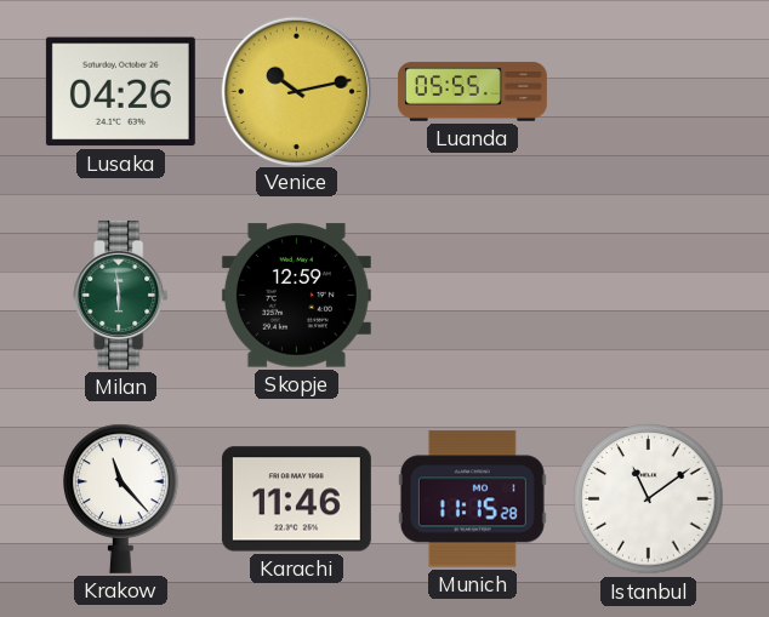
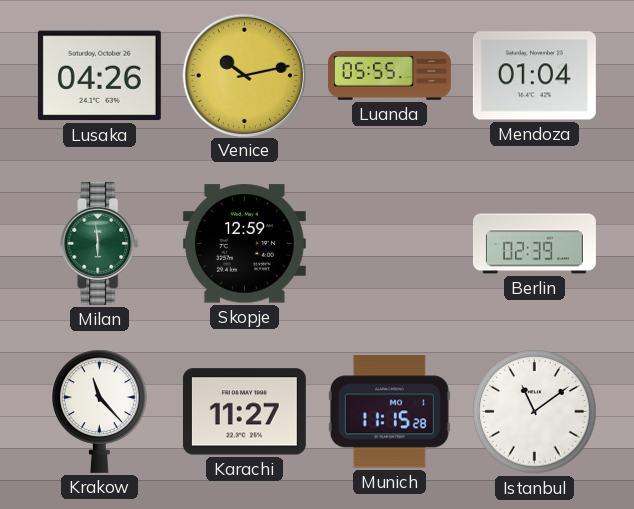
Mendoza: none -> 01:04
Berlin: none -> 02:39
Karachi: 11:46 -> 11:27
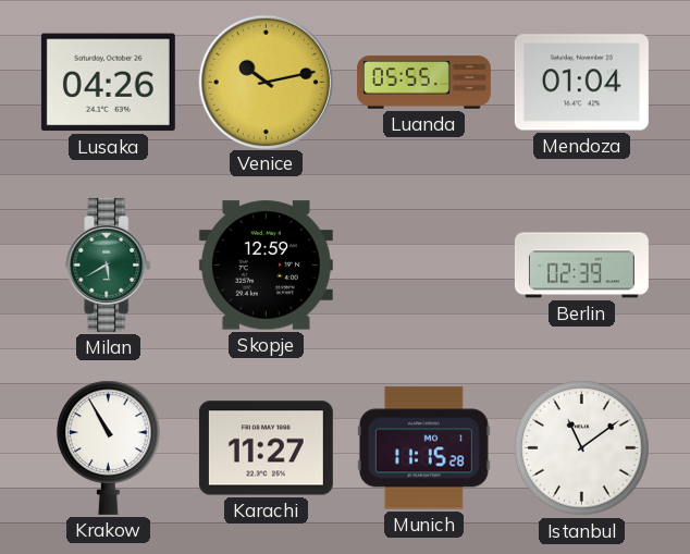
Milan: 5:59 -> 5:40
Krakow: 11:23 -> 10:55
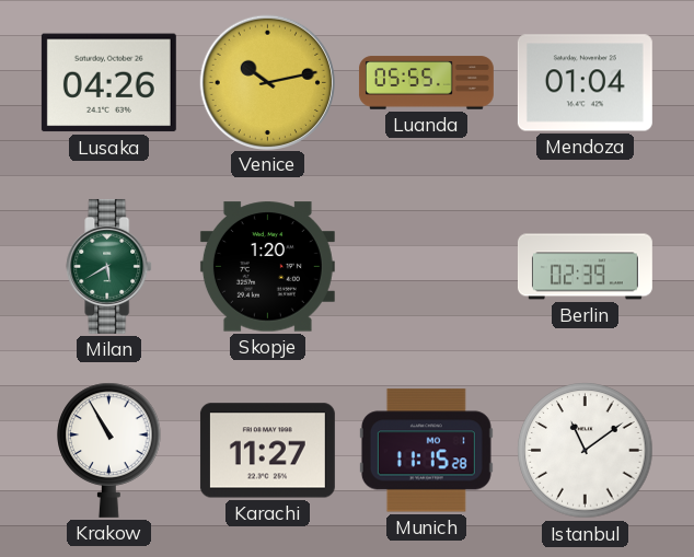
Skopje: 12:59 -> 1:20
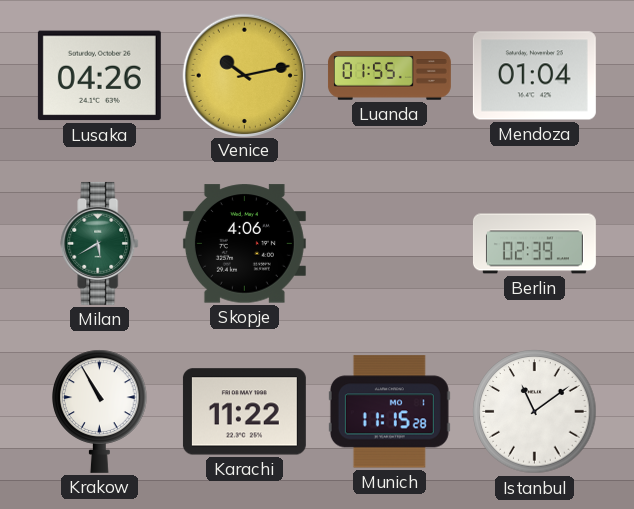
Luanda: 05:55 -> 01:55
Skopje: 1:20 -> 4:06
Karachi: 11:27 -> 11:22
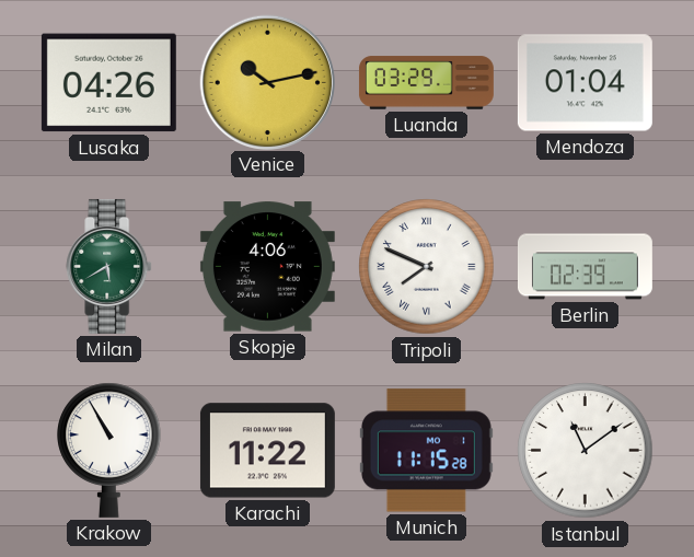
Luanda: 01:55 -> 03:29
Tripoli: none -> 7:49
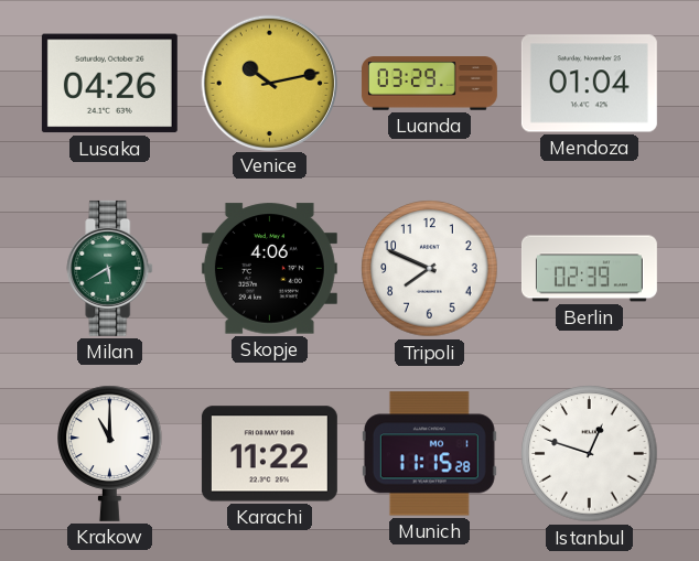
Tripoli numerals: Roman -> Arabic
Krakow: 10:55 -> 11:00
Istanbul: 11:09 -> 12:48
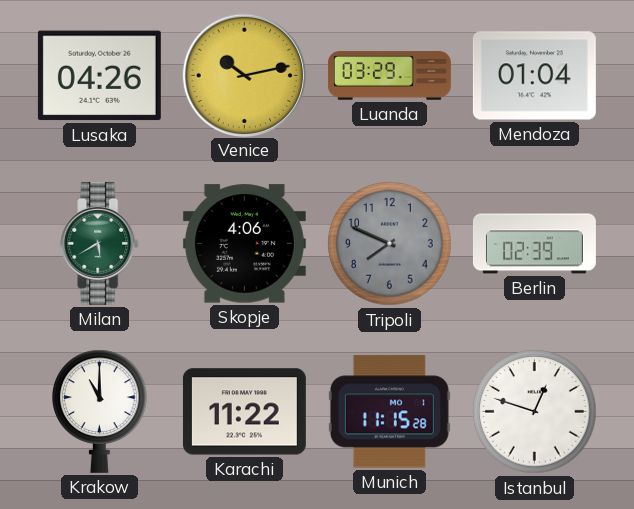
Tripoli dial: white -> grey
